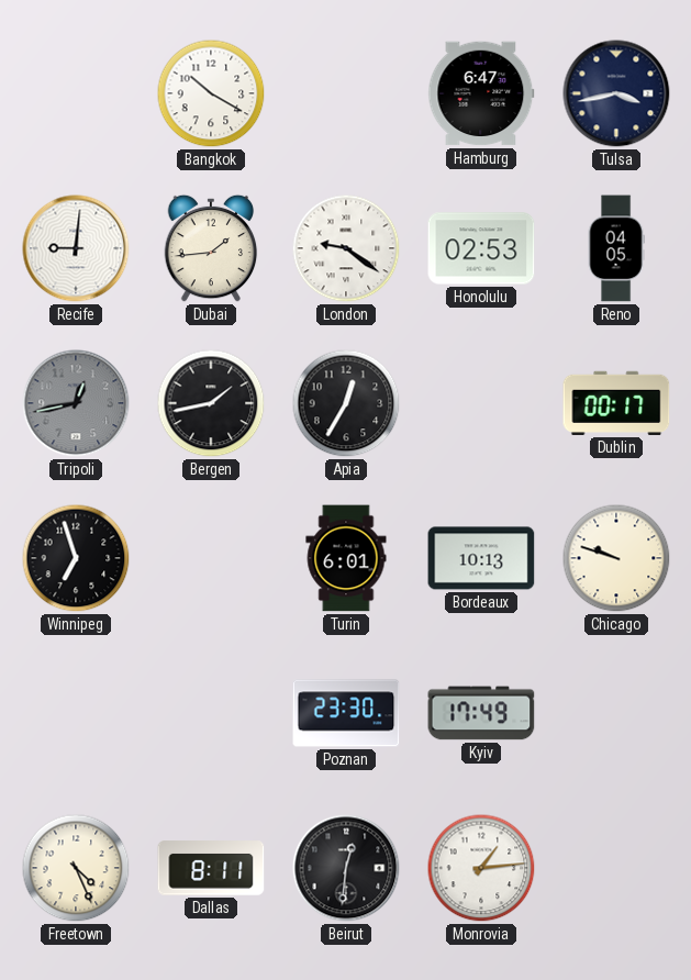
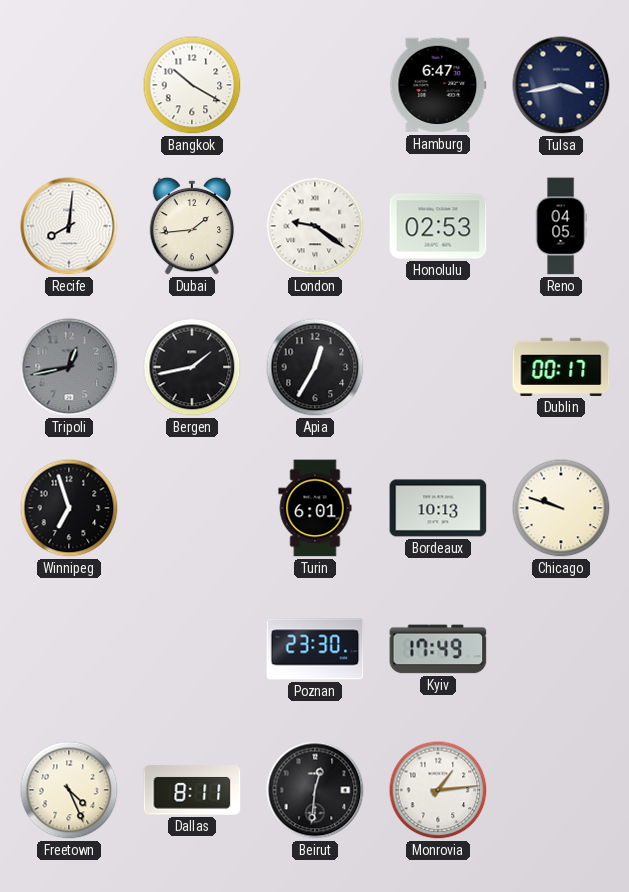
Recife: 9:01 -> 8:01
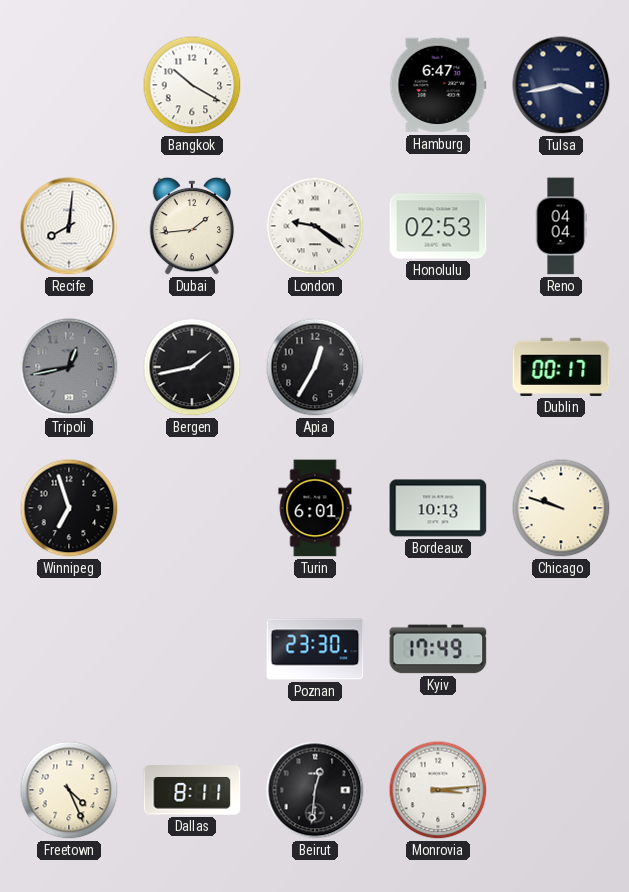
Reno: 04:05 -> 04:04
Monrovia: 1:14 -> 3:14
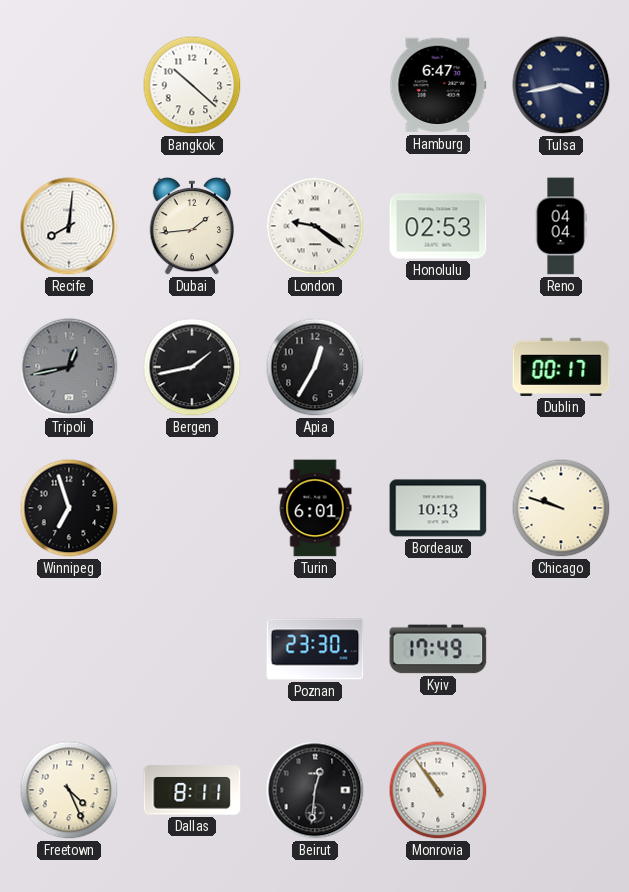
Bangkok: 10:20 -> 10:22
Monrovia: 3:14 -> 10:54
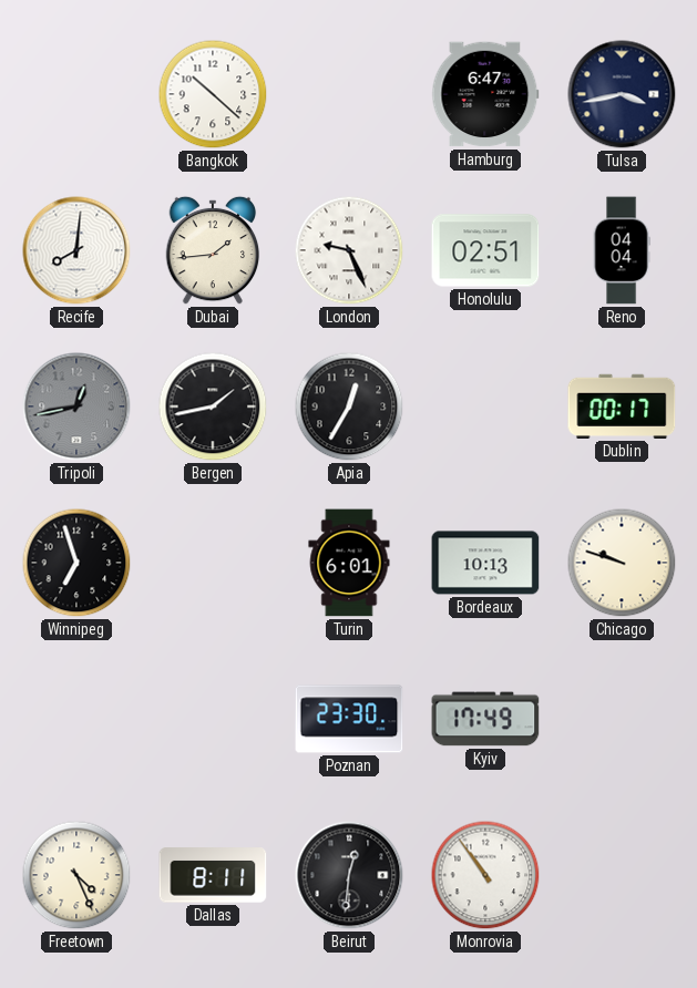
London: 9:21 -> 9:26
Honolulu: 02:53 -> 02:51
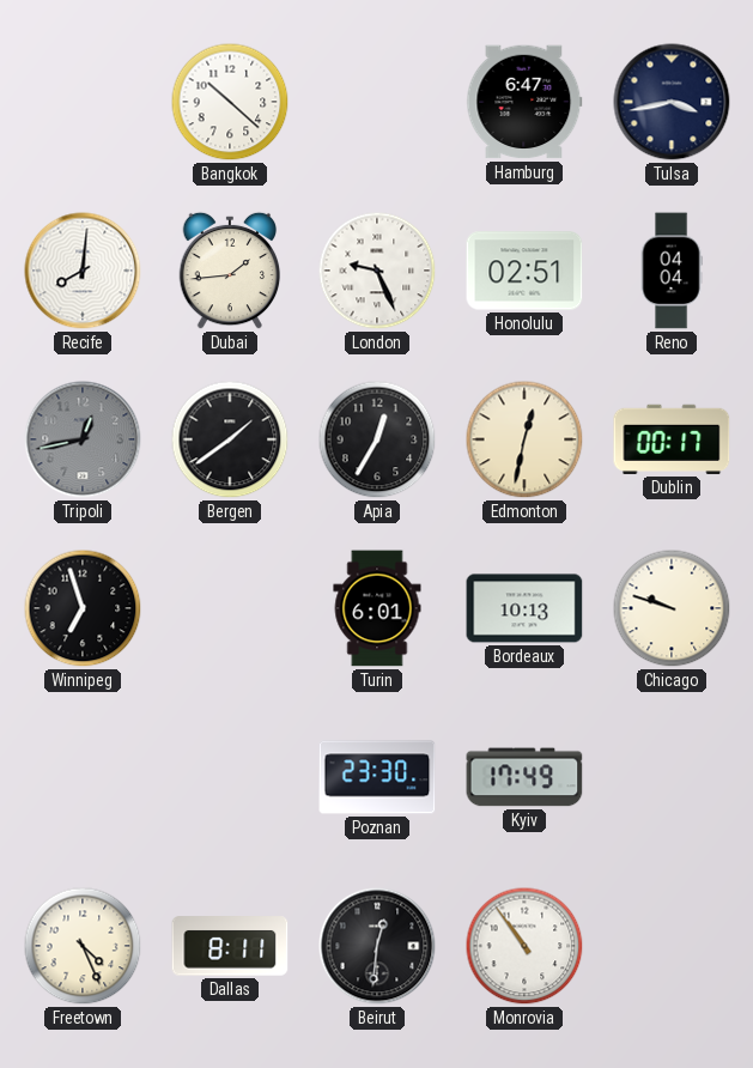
Bergen: 1:43 -> 1:39
Edmonton: none -> 12:32
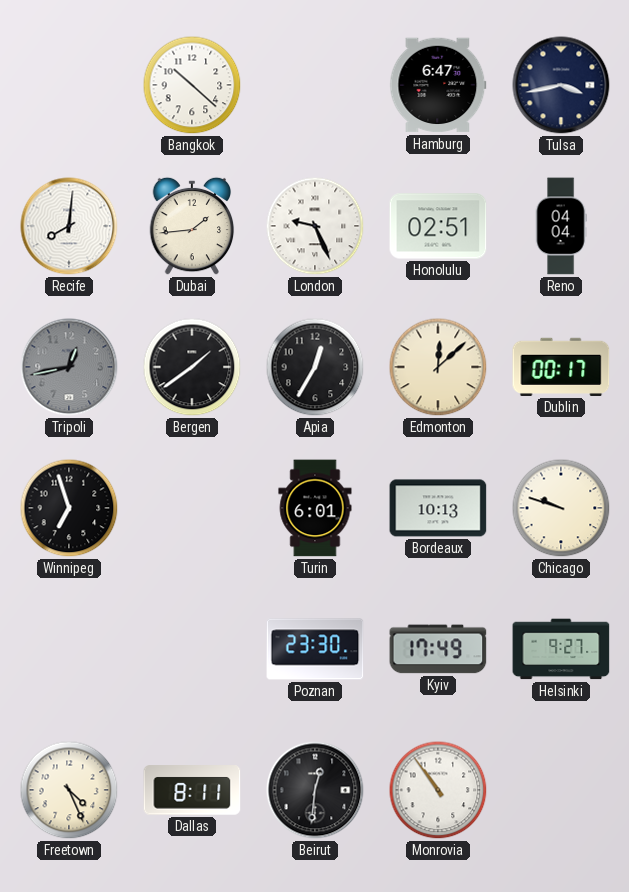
Edmonton: 12:32 -> 12:08
Helsinki: none -> 9:27
